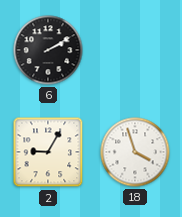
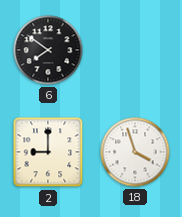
6: 2:10 -> 7:51
2: 9:05 -> 9:00
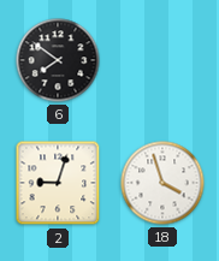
2: 9:00 -> 9:03
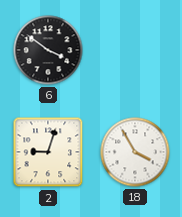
6: 7:51 -> 3:51
18: 3:57 -> 3:55
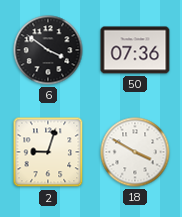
50: none -> 07:36
18: 3:55 -> 3:50
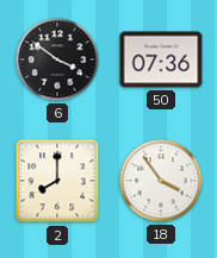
2: 9:03 -> 8:00
18: 3:50 -> 3:54
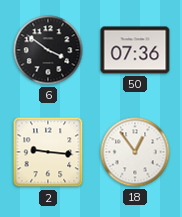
2: 8:00 -> 9:16
18: 3:54 -> 12:54
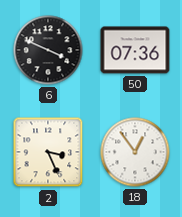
6: 3:51 -> 3:49
2: 9:16 -> 3:26
